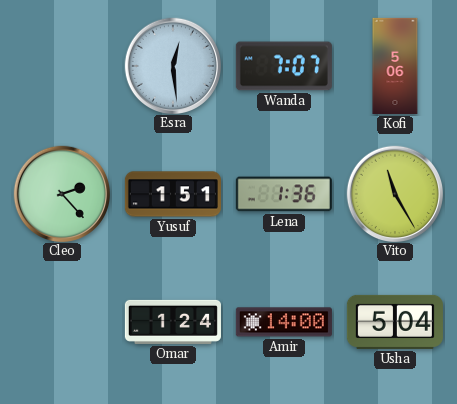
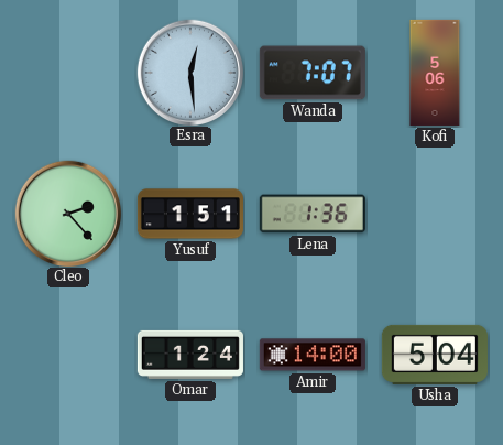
Vito: 11:25 -> none
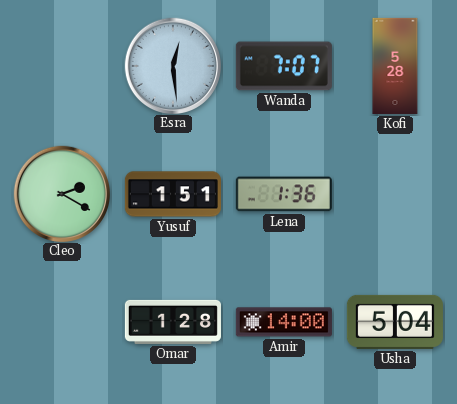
Kofi: 5:06 -> 5:28
Cleo: 2:23 -> 2:20
Omar: 1:24 -> 1:28
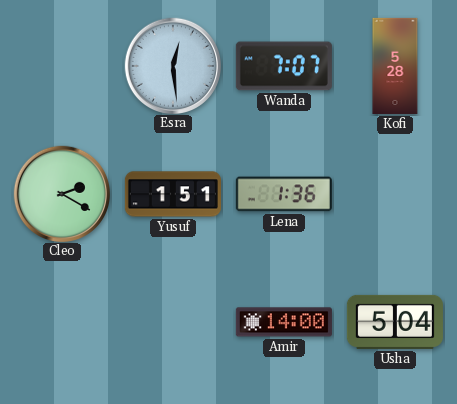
Omar: 1:28 -> none
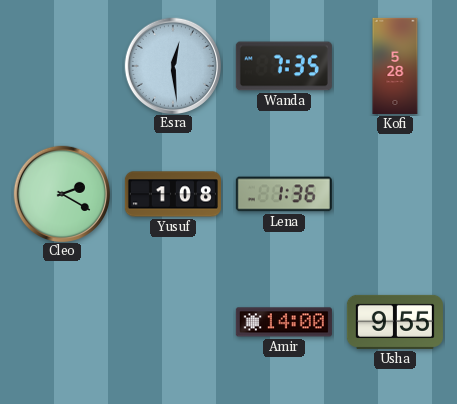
Wanda: 7:07 -> 7:35
Yusuf: 1:51 -> 1:08
Usha: 5:04 -> 9:55
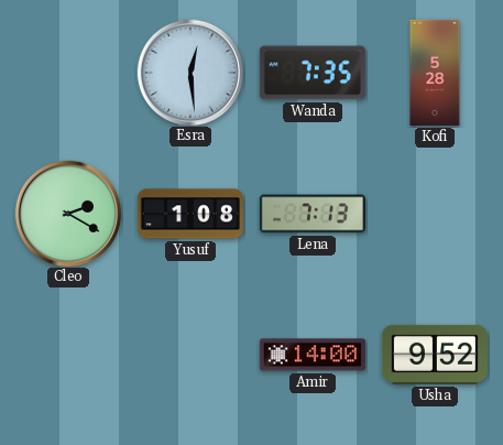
Lena: 1:36 -> 7:13
Usha: 9:55 -> 9:52
